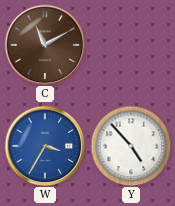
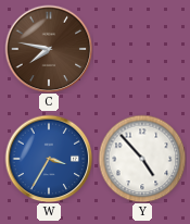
C: 11:10 -> 7:47
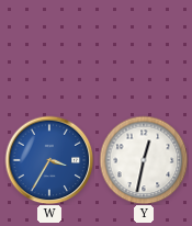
C: 7:47 -> none
Y: 4:53 -> 12:32
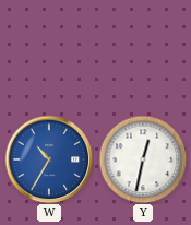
W: 3:35 -> 10:35
